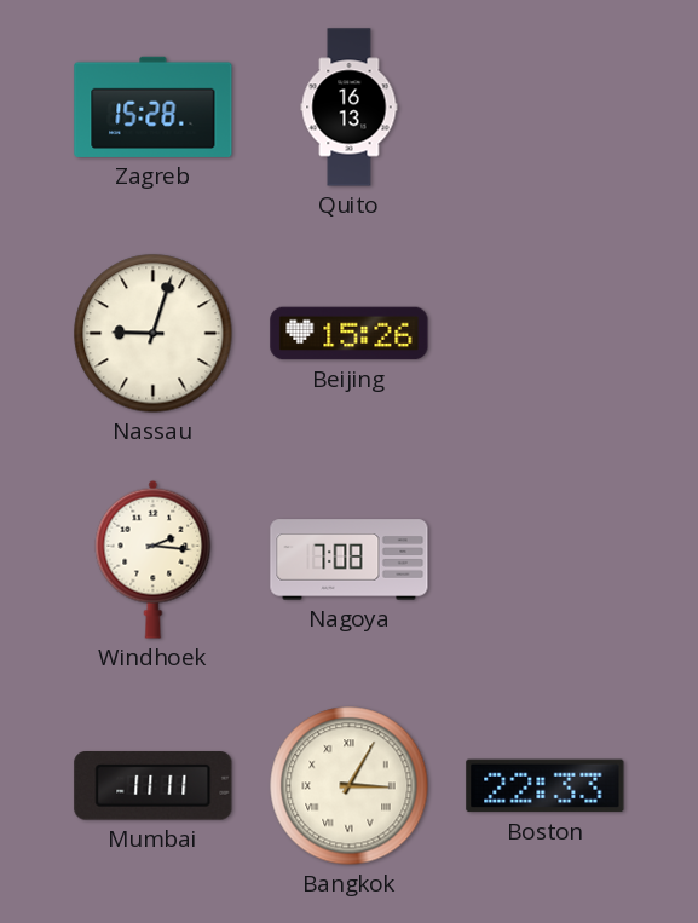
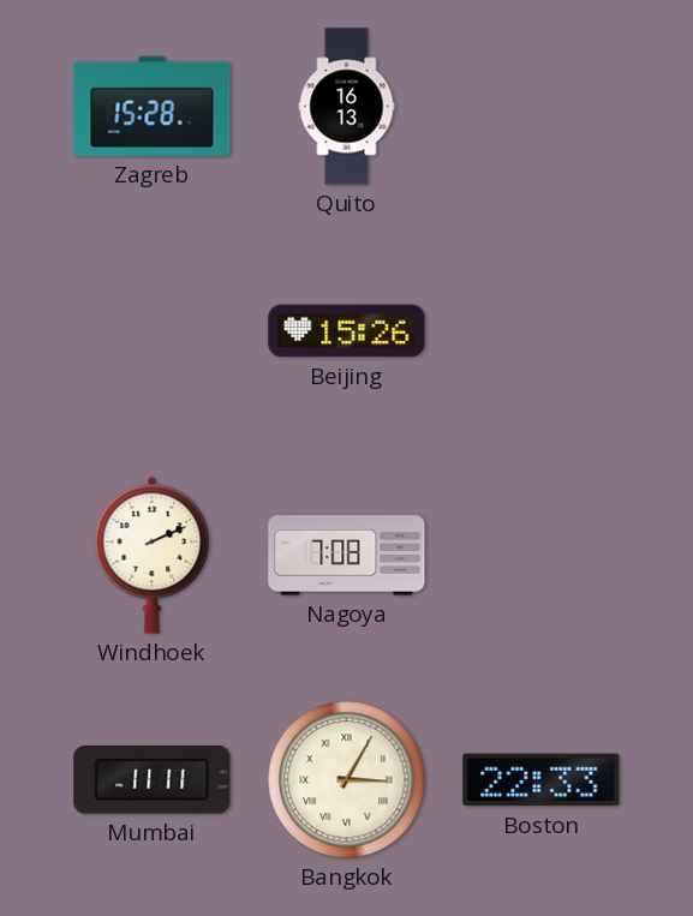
Nassau: 9:03 -> none
Windhoek: 2:16 -> 2:11
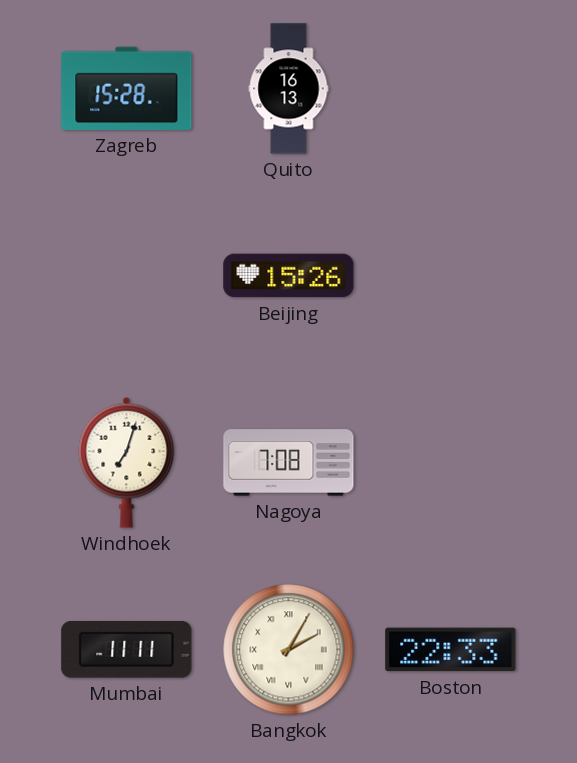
Windhoek: 2:11 -> 7:03
Bangkok: 3:05 -> 2:05
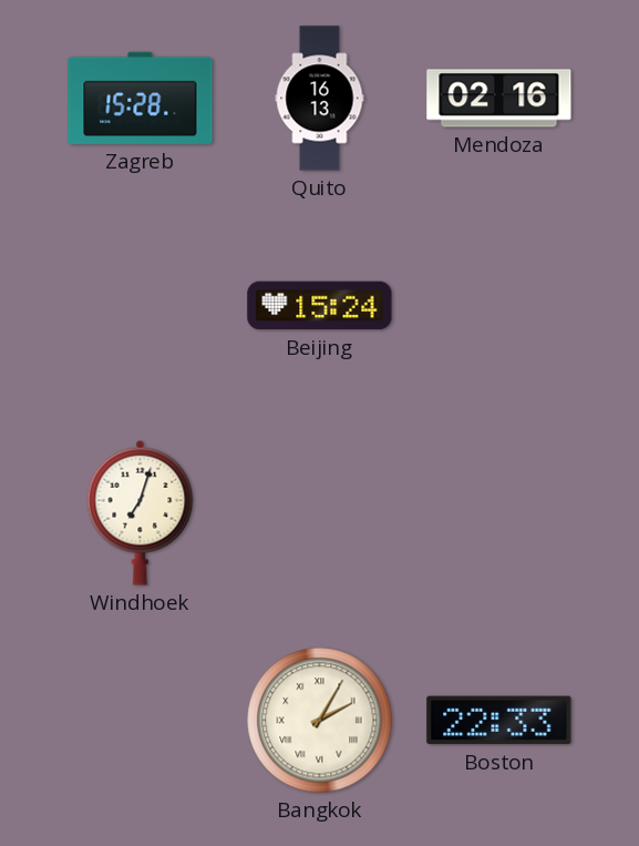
Mendoza: none -> 02:16
Beijing: 15:26 -> 15:24
Nagoya: 7:08 -> none
Mumbai: 11:11 -> none
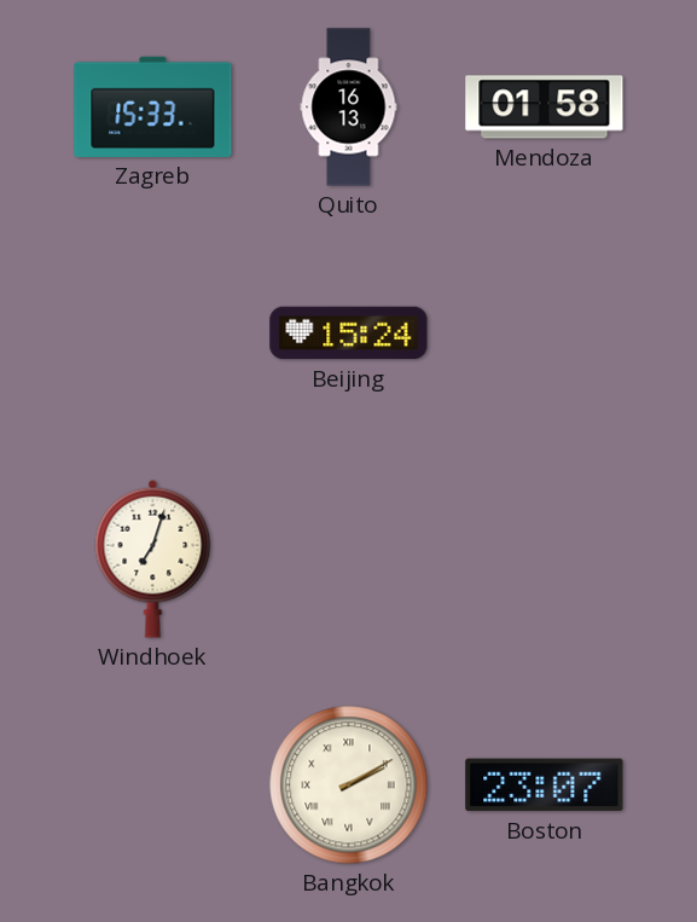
Zagreb: 15:28 -> 15:33
Mendoza: 02:16 -> 01:58
Bangkok: 2:05 -> 2:10
Boston: 22:33 -> 23:07
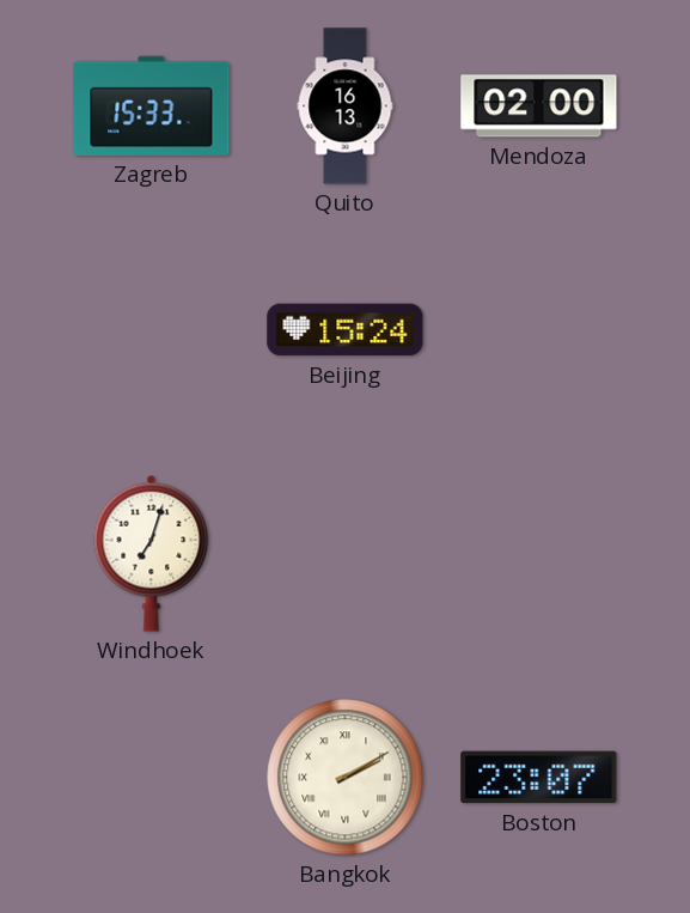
Mendoza: 01:58 -> 02:00
